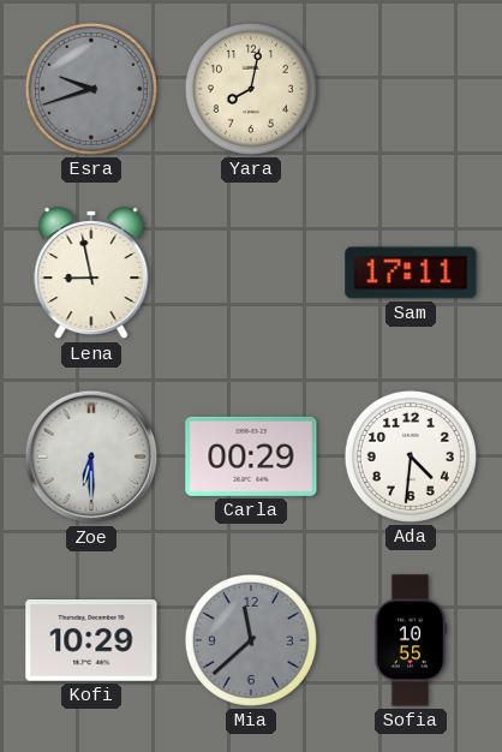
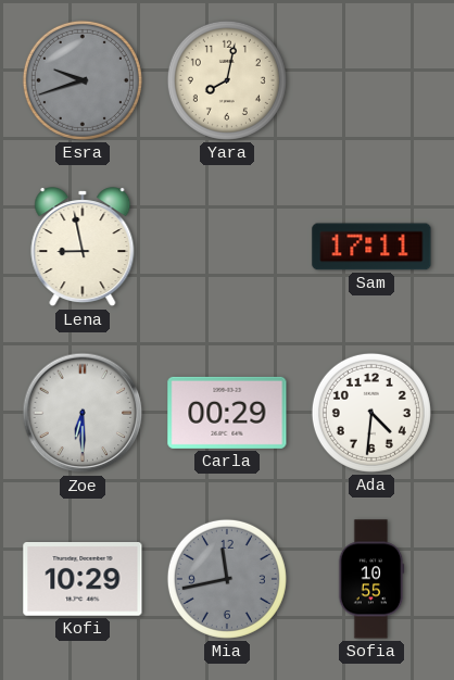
Mia: 11:38 -> 11:43
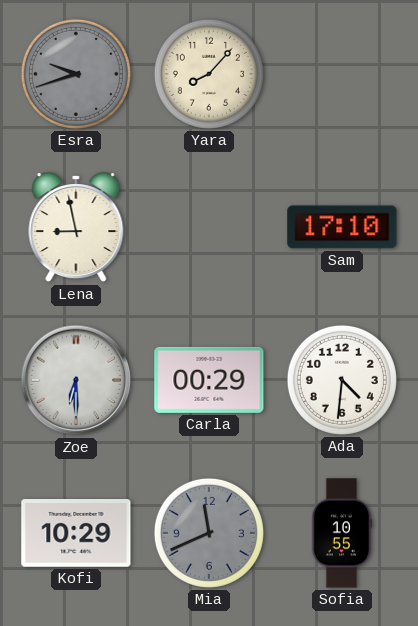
Yara: 8:02 -> 8:07
Sam: 17:11 -> 17:10
Mia: 11:43 -> 11:41
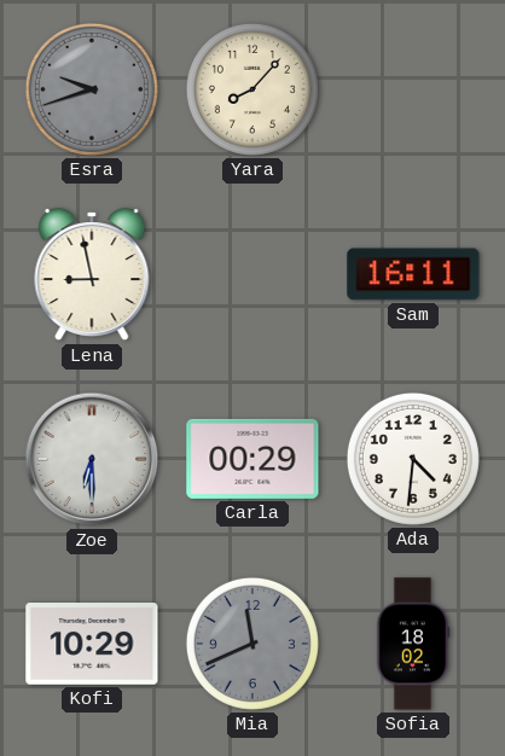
Sam: 17:10 -> 16:11
Sofia: 10:55 -> 18:02
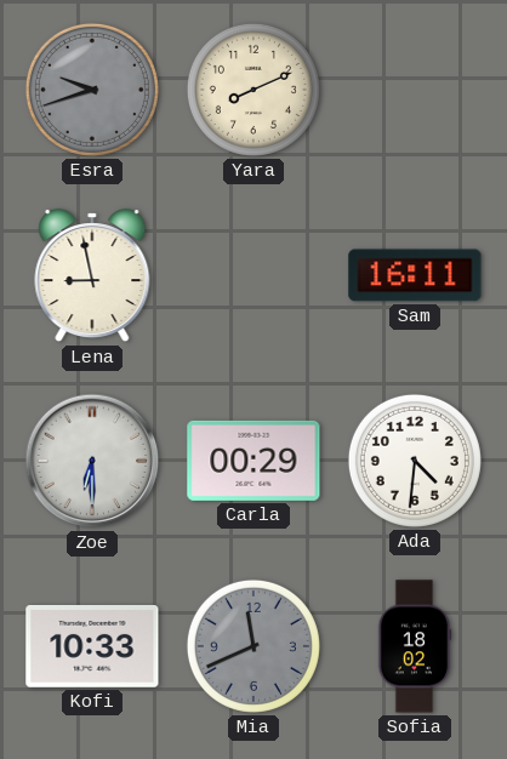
Yara: 8:07 -> 8:11
Kofi: 10:29 -> 10:33
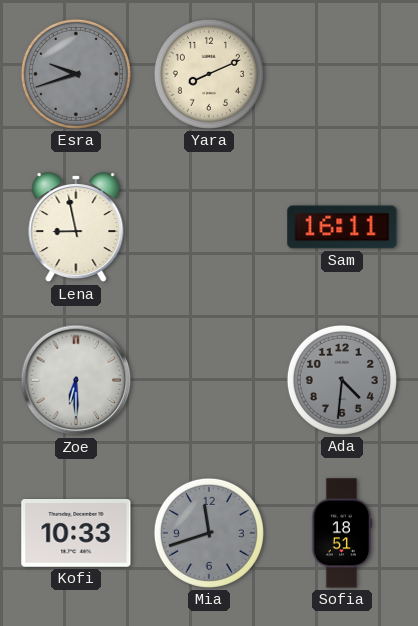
Carla: 00:29 -> none
Ada dial: white -> grey
Mia: 11:41 -> 11:42
Sofia: 18:02 -> 18:51
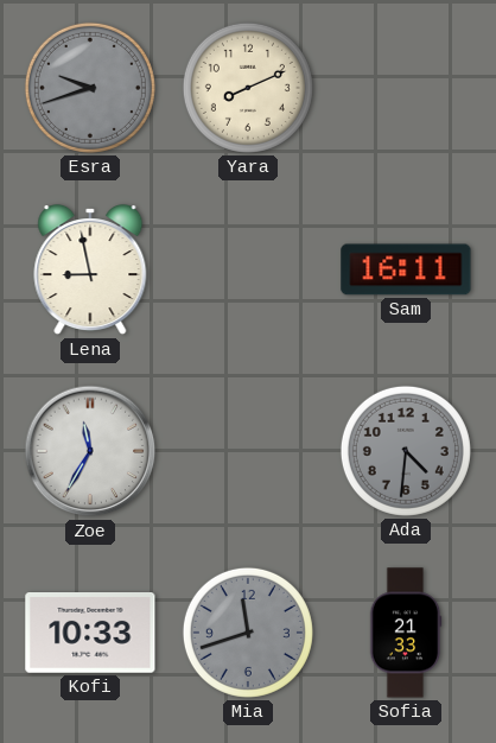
Zoe: 6:30 -> 11:35
Sofia: 18:51 -> 21:33
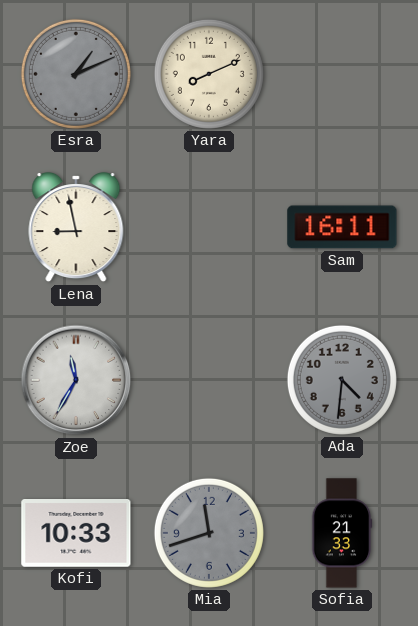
Esra: 9:42 -> 1:11
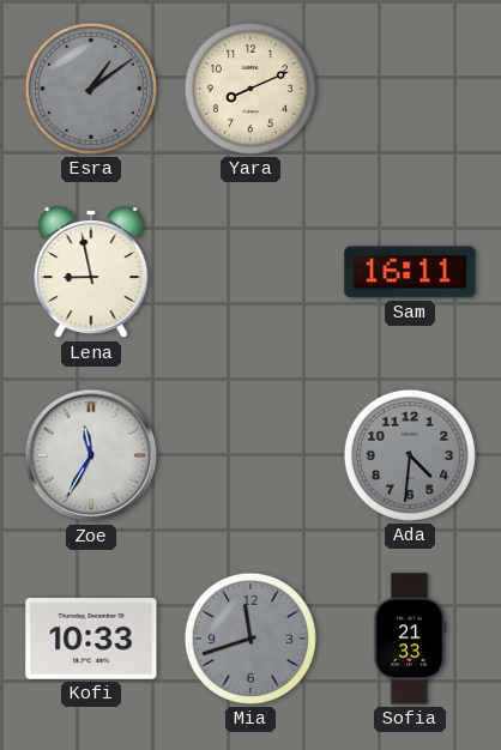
Esra: 1:11 -> 1:09
